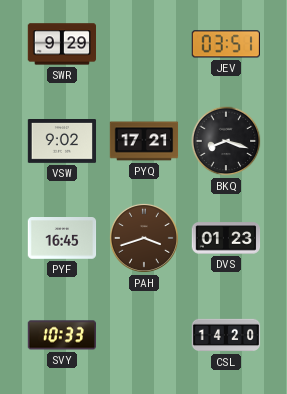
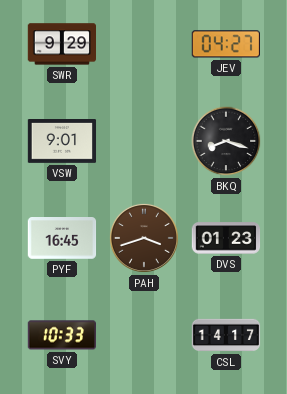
JEV: 03:51 -> 04:27
VSW: 9:02 -> 9:01
PYQ: 17:21 -> none
CSL: 14:20 -> 14:17
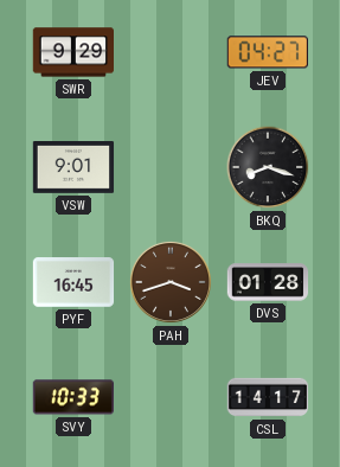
DVS: 01:23 -> 01:28
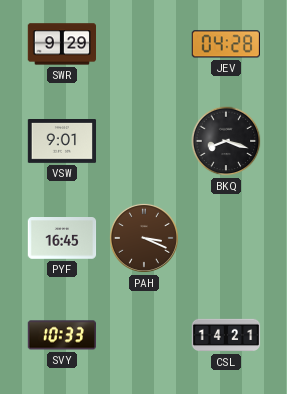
JEV: 04:27 -> 04:28
PAH: 3:42 -> 3:19
DVS: 01:28 -> none
CSL: 14:17 -> 14:21
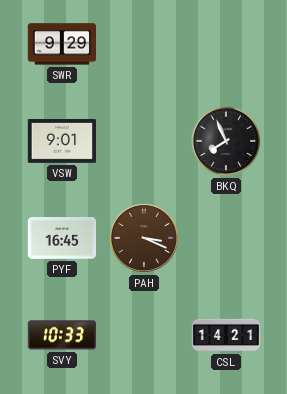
JEV: 04:28 -> none
BKQ: 8:18 -> 7:56
